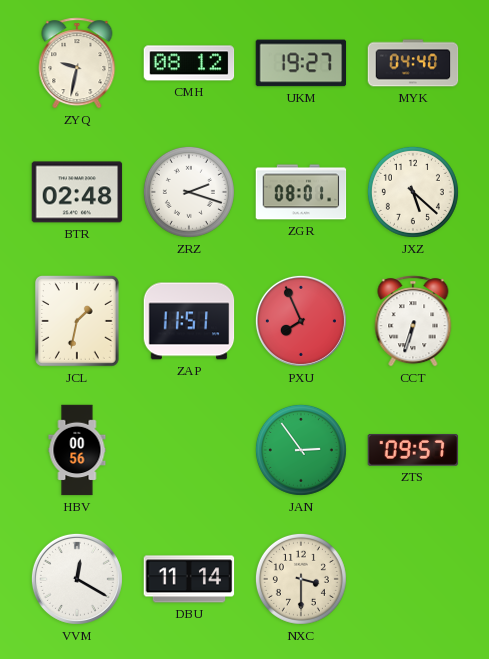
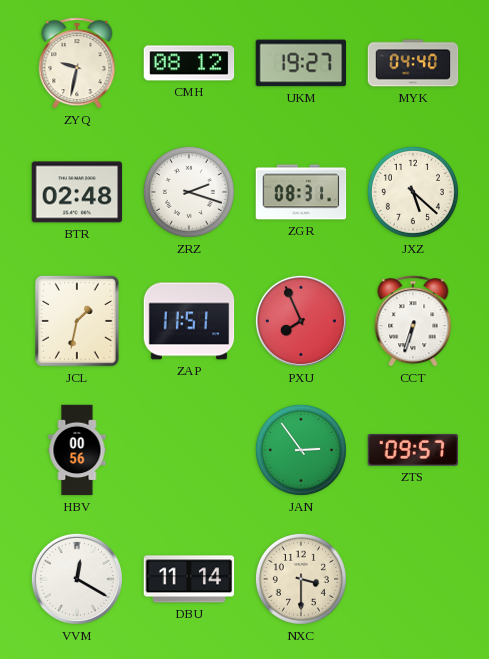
ZGR: 08:01 -> 08:31
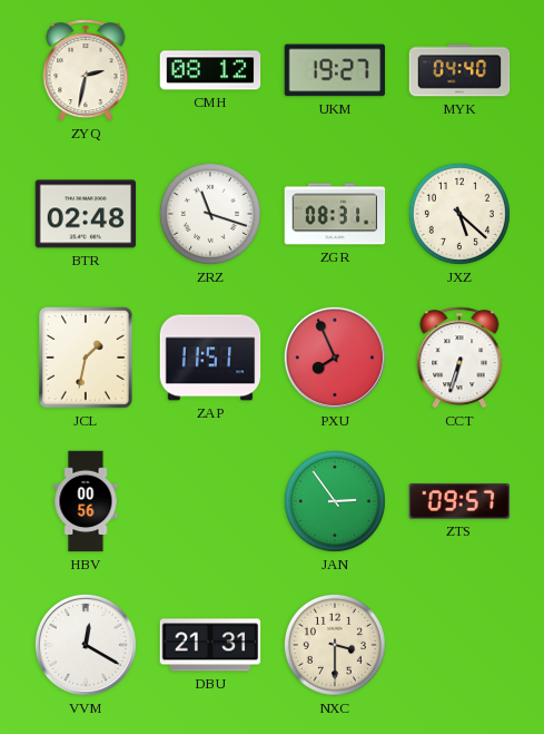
ZYQ: 9:32 -> 2:32
ZRZ: 2:18 -> 11:18
DBU: 11:14 -> 21:31
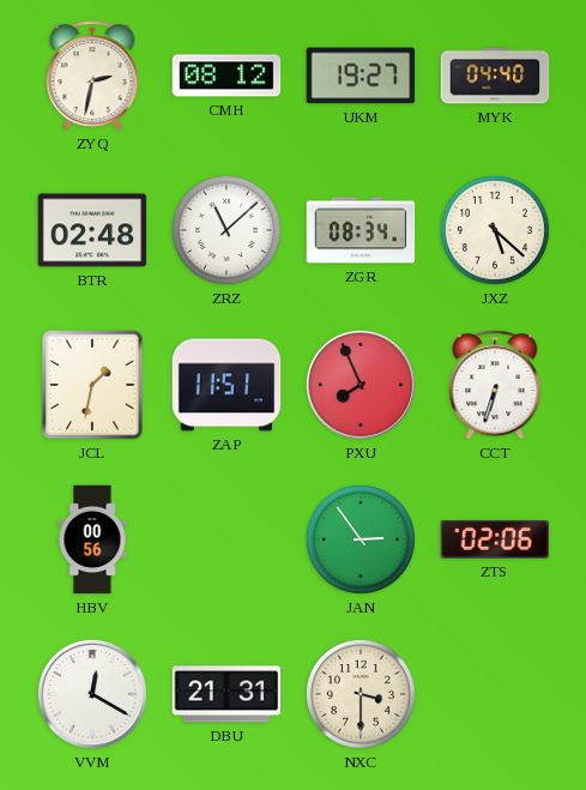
ZRZ: 11:18 -> 11:08
ZGR: 08:31 -> 08:34
ZTS: 09:57 -> 02:06
